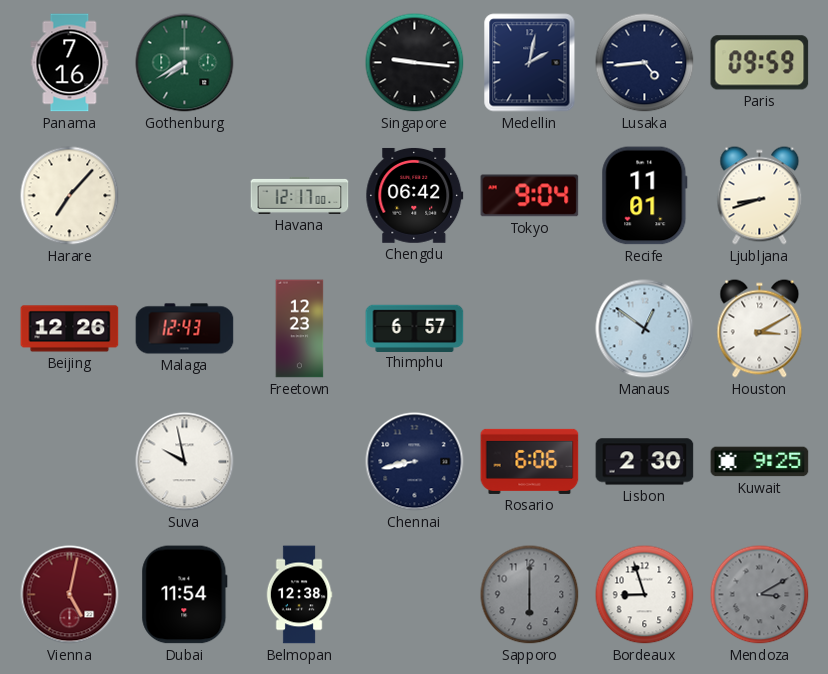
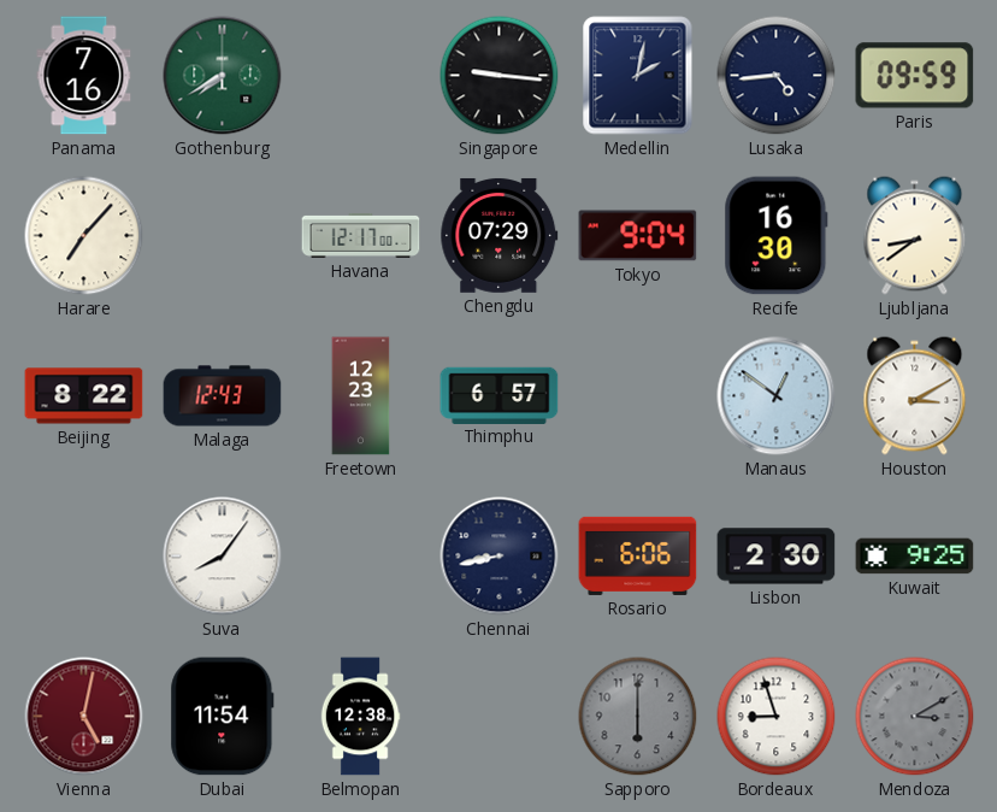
Chengdu: 06:42 -> 07:29
Recife: 11:01 -> 16:30
Ljubljana: 8:42 -> 8:39
Beijing: 12:26 -> 8:22
Suva: 9:58 -> 8:06
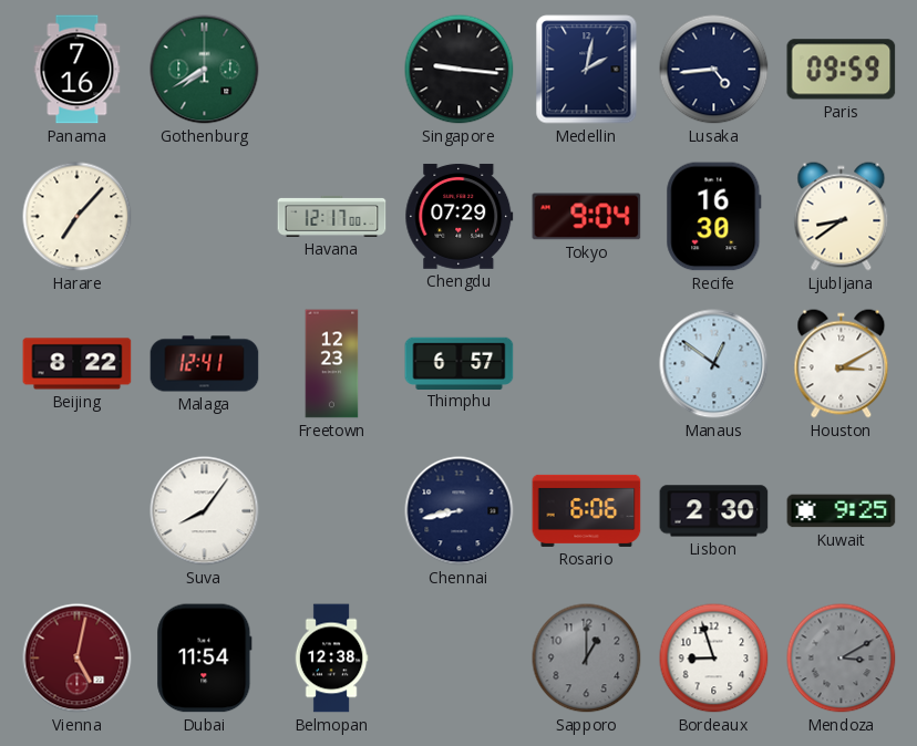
Malaga: 12:43 -> 12:41
Sapporo: 6:00 -> 1:00
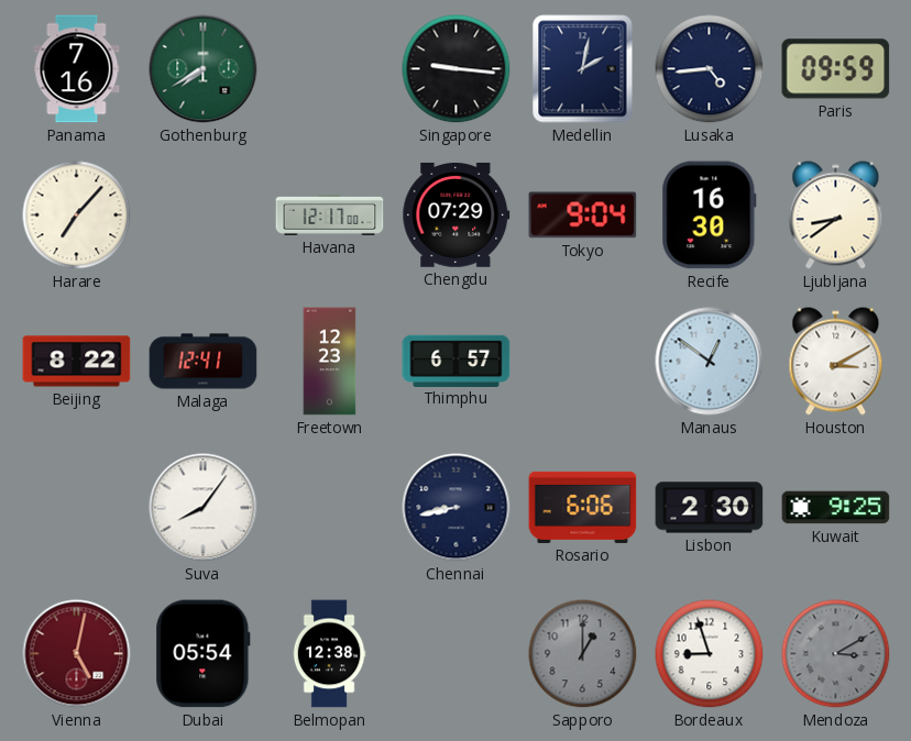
Dubai: 11:54 -> 05:54
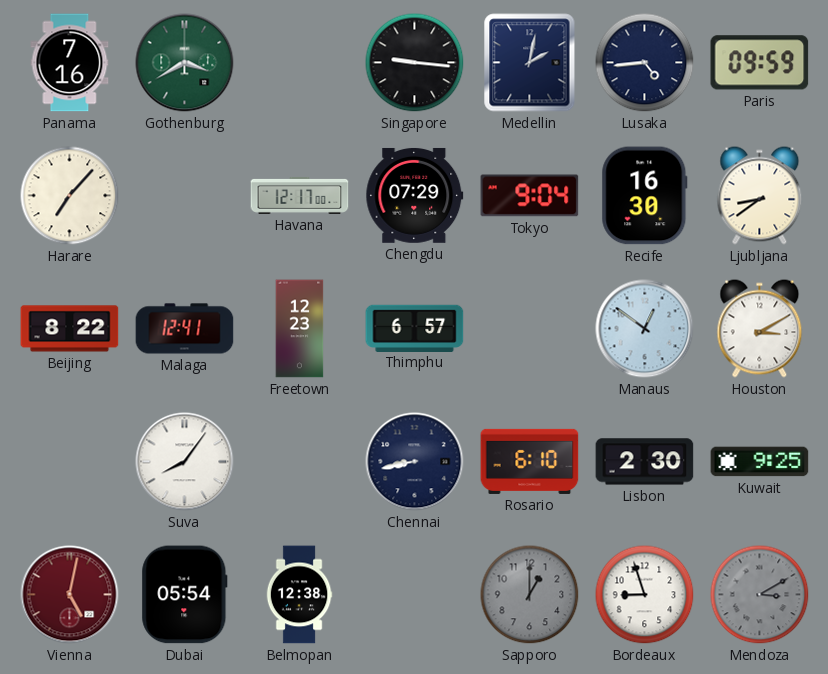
Gothenburg: 7:40 -> 3:40
Rosario: 6:06 -> 6:10
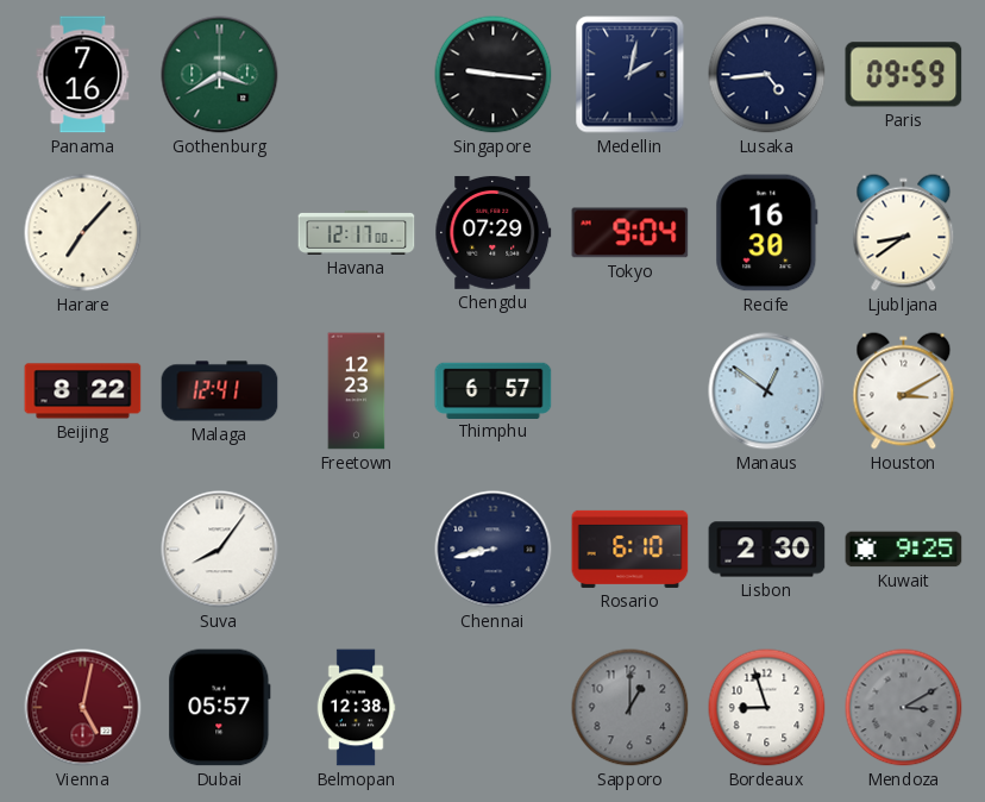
Dubai: 05:54 -> 05:57
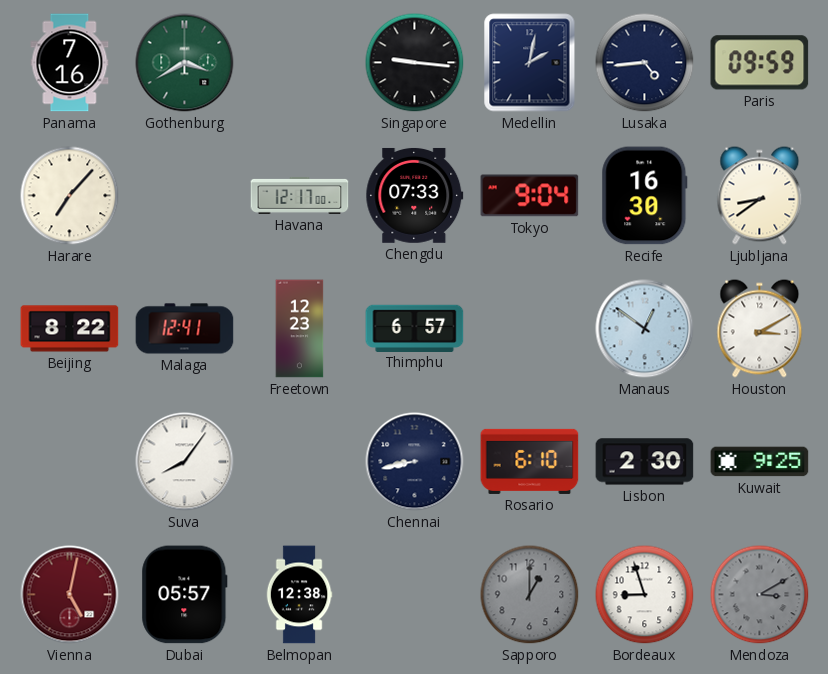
Chengdu: 07:29 -> 07:33
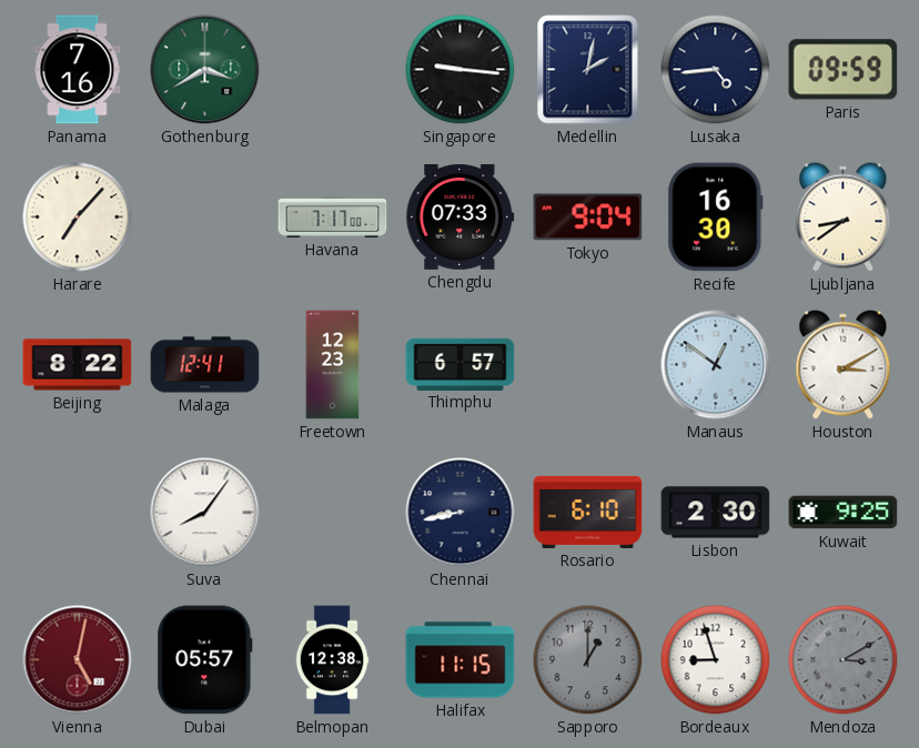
Havana: 12:17 -> 7:17
Halifax: none -> 11:15
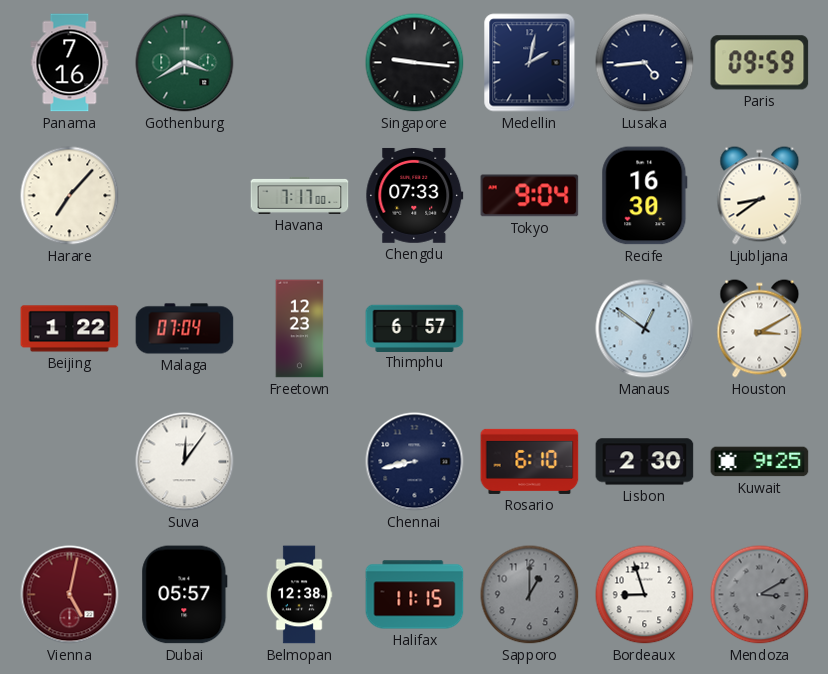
Beijing: 8:22 -> 1:22
Malaga: 12:41 -> 07:04
Suva: 8:06 -> 12:06
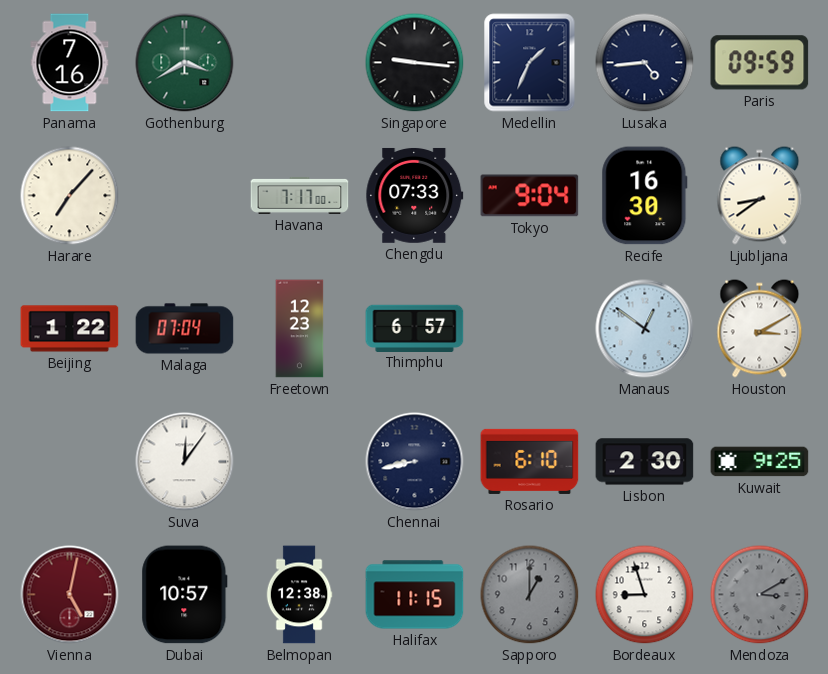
Medellin: 2:02 -> 1:34
Dubai: 05:57 -> 10:57
